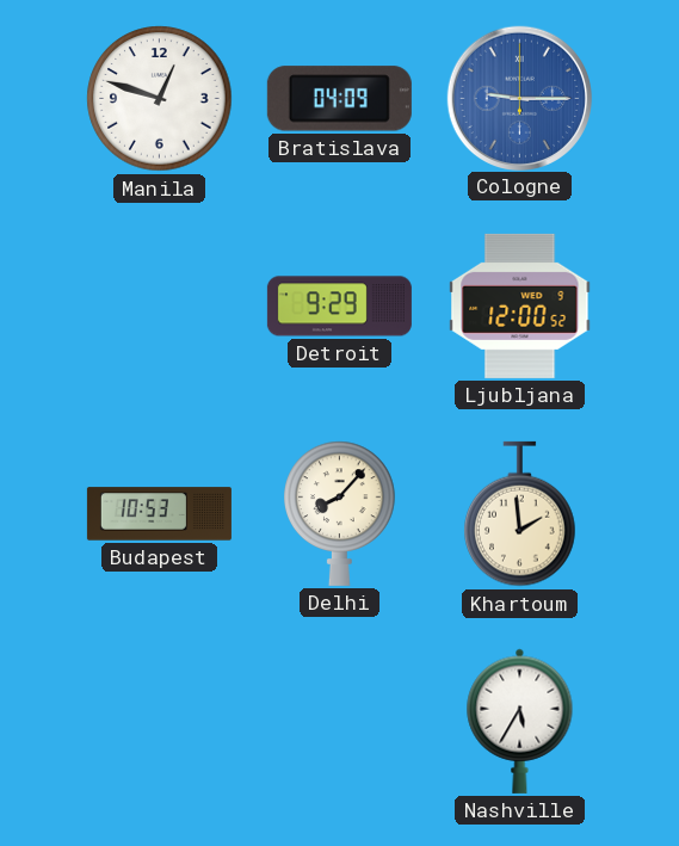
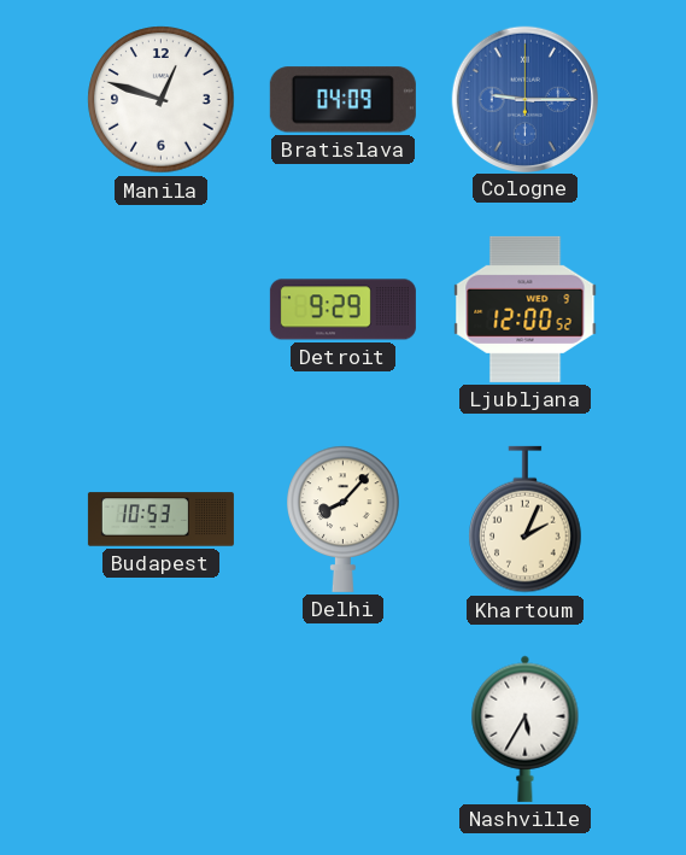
Khartoum: 1:59 -> 2:04
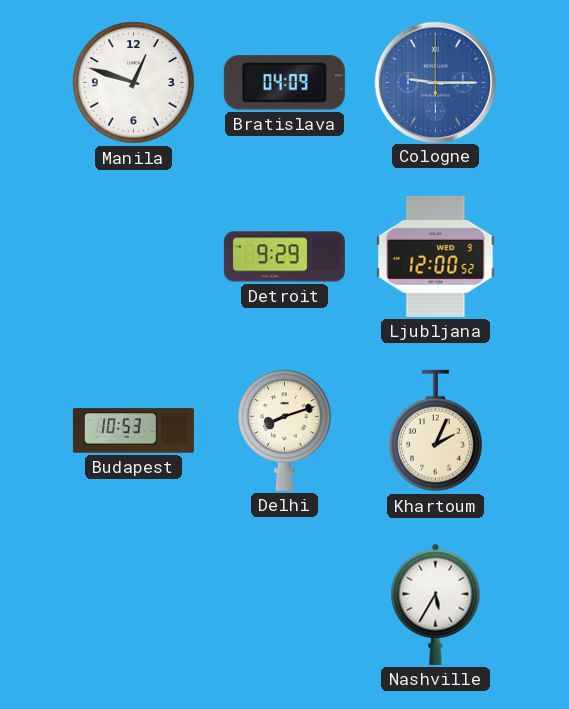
Delhi: 8:07 -> 8:12
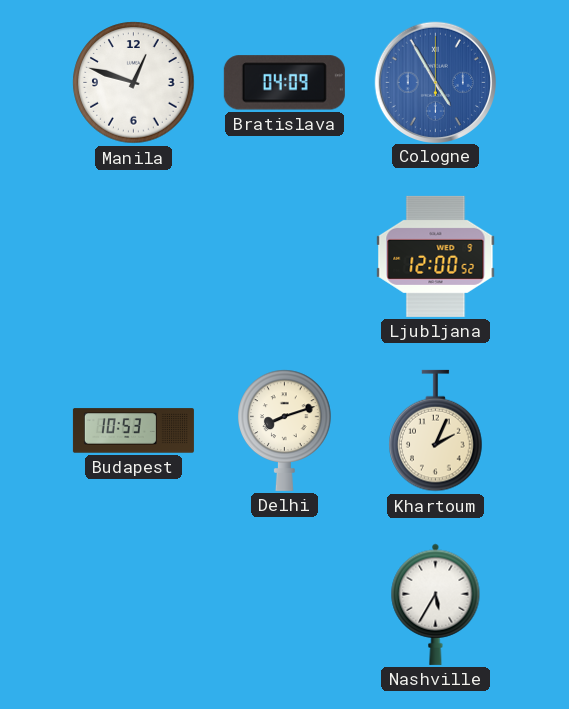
Cologne: 9:15 -> 4:55
Detroit: 9:29 -> none
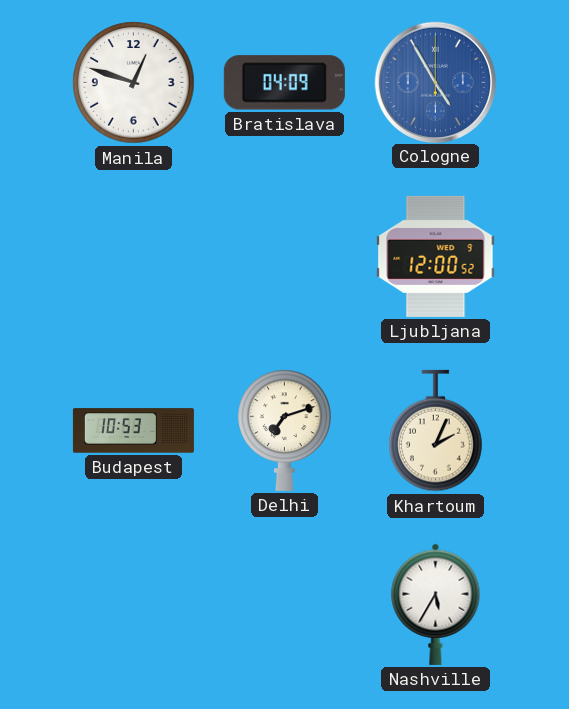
Delhi: 8:12 -> 7:12
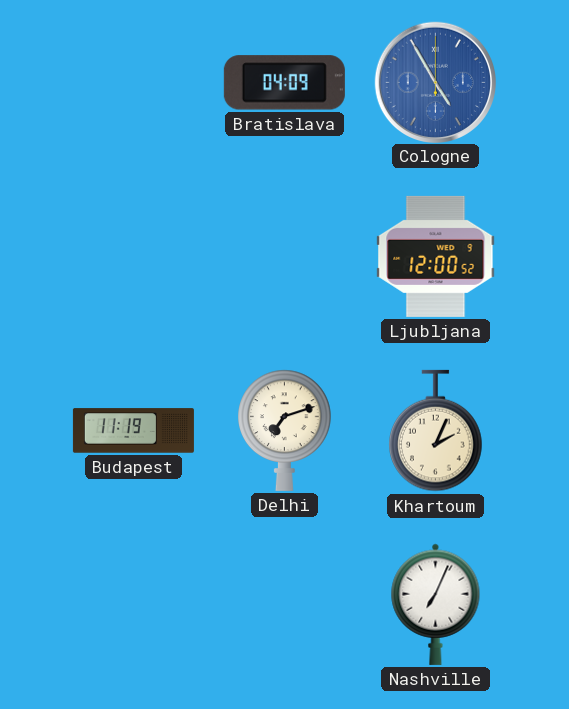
Manila: 12:48 -> none
Budapest: 10:53 -> 11:19
Nashville: 5:35 -> 7:04
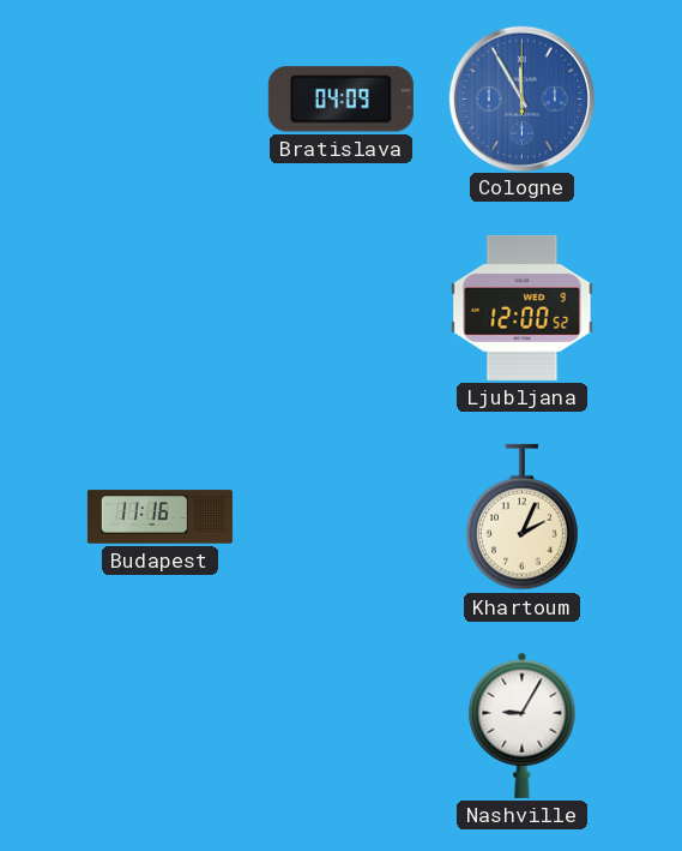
Cologne: 4:55 -> 11:55
Budapest: 11:19 -> 11:16
Delhi: 7:12 -> none
Nashville: 7:04 -> 9:05
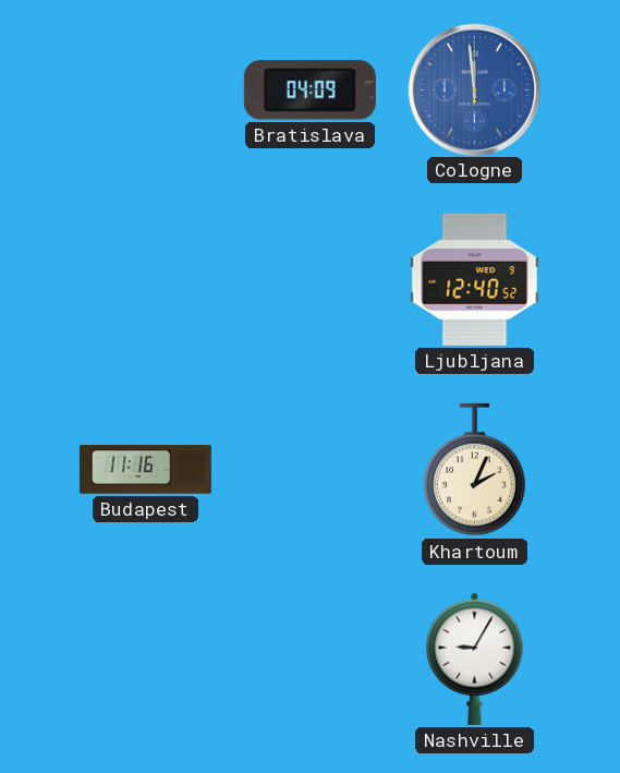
Cologne: 11:55 -> 11:59
Ljubljana: 12:00 -> 12:40
